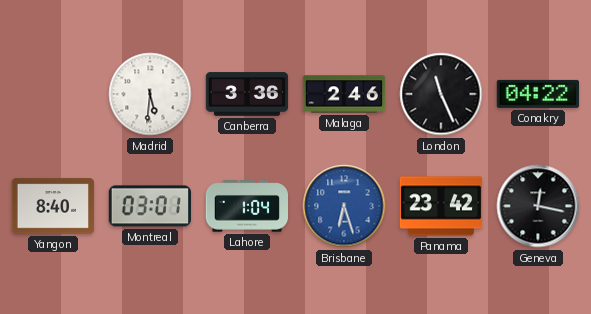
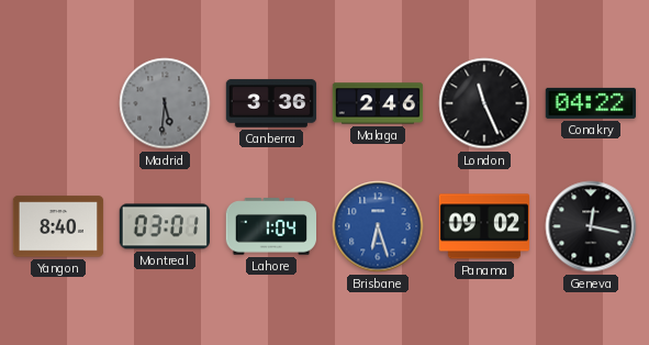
Madrid dial: white -> grey
Panama: 23:42 -> 09:02
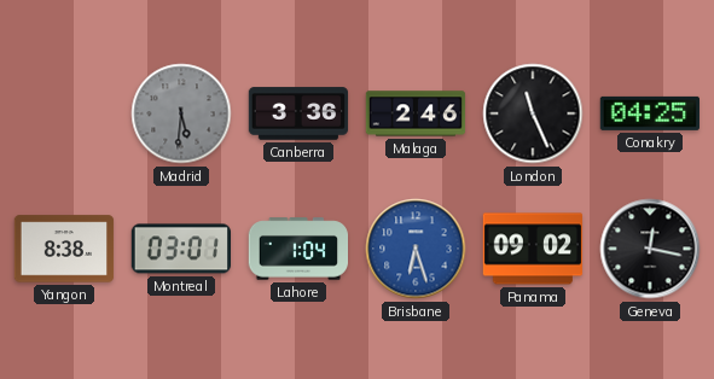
Conakry: 04:22 -> 04:25
Yangon: 8:40 -> 8:38
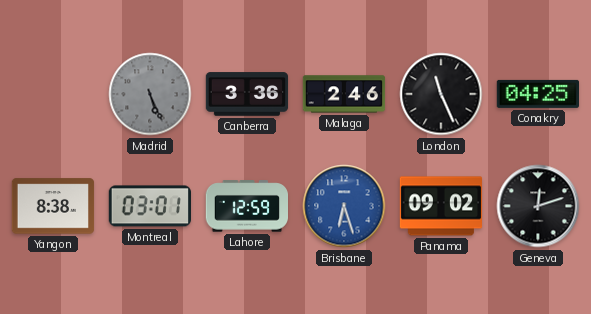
Madrid: 5:31 -> 5:26
Lahore: 1:04 -> 12:59
Geneva: 12:17 -> 12:12
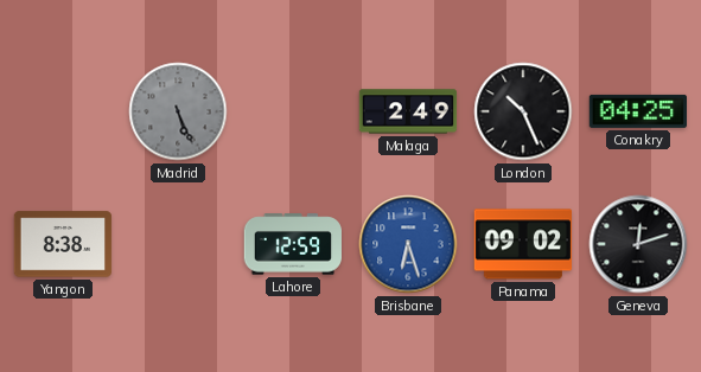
Canberra: 3:36 -> none
Malaga: 2:46 -> 2:49
London: 11:26 -> 10:26
Montreal: 03:01 -> none
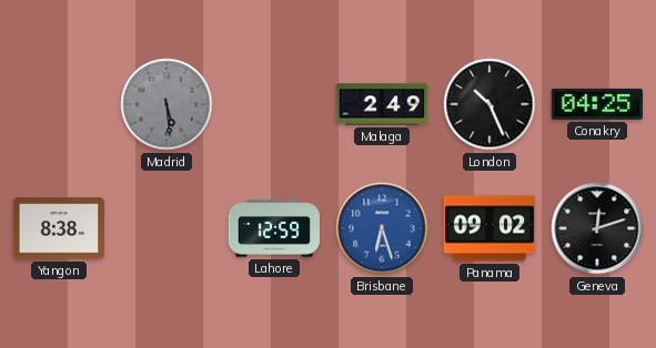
Madrid: 5:26 -> 5:29
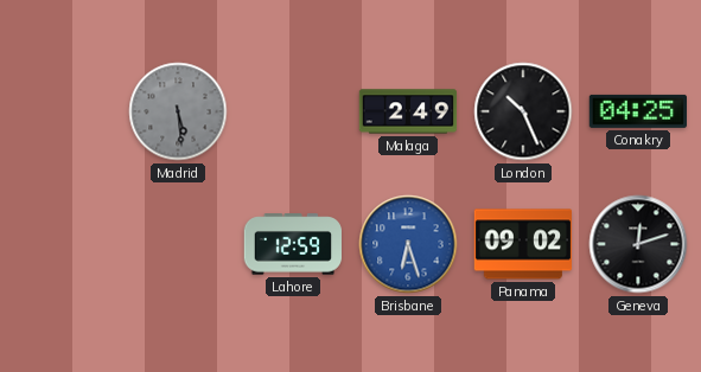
Yangon: 8:38 -> none
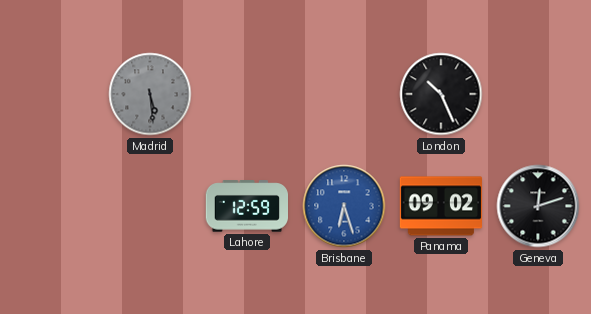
Malaga: 2:49 -> none
Conakry: 04:25 -> none
